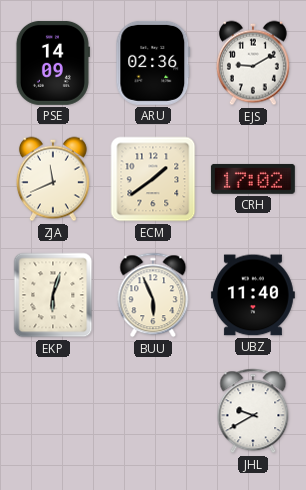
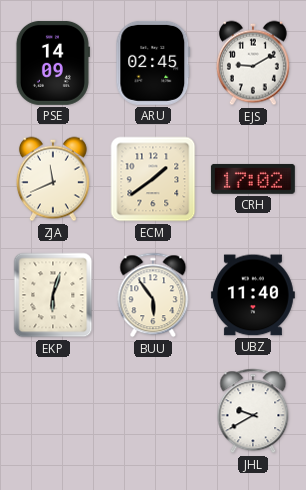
ARU: 02:36 -> 02:45
BUU: 5:56 -> 5:54
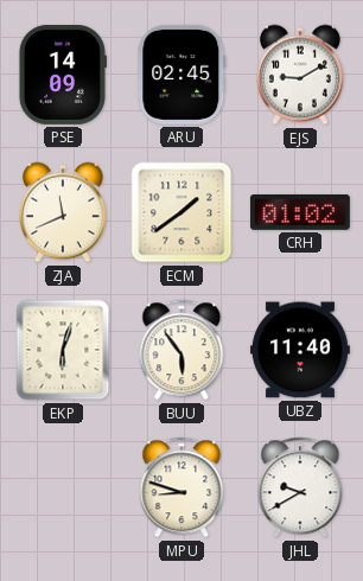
CRH: 17:02 -> 01:02
MPU: none -> 8:48
